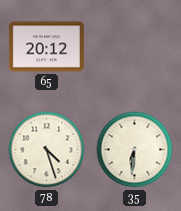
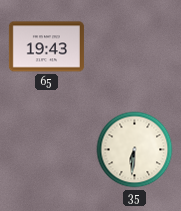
65: 20:12 -> 19:43
78: 4:27 -> none
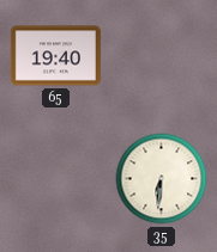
65: 19:43 -> 19:40
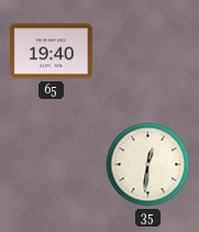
35: 6:31 -> 12:31
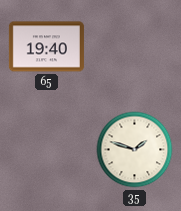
35: 12:31 -> 1:48
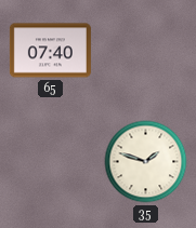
65: 19:40 -> 07:40
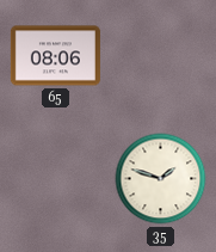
65: 07:40 -> 08:06
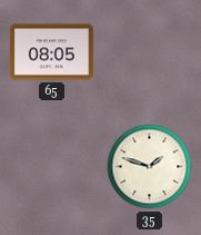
65: 08:06 -> 08:05
